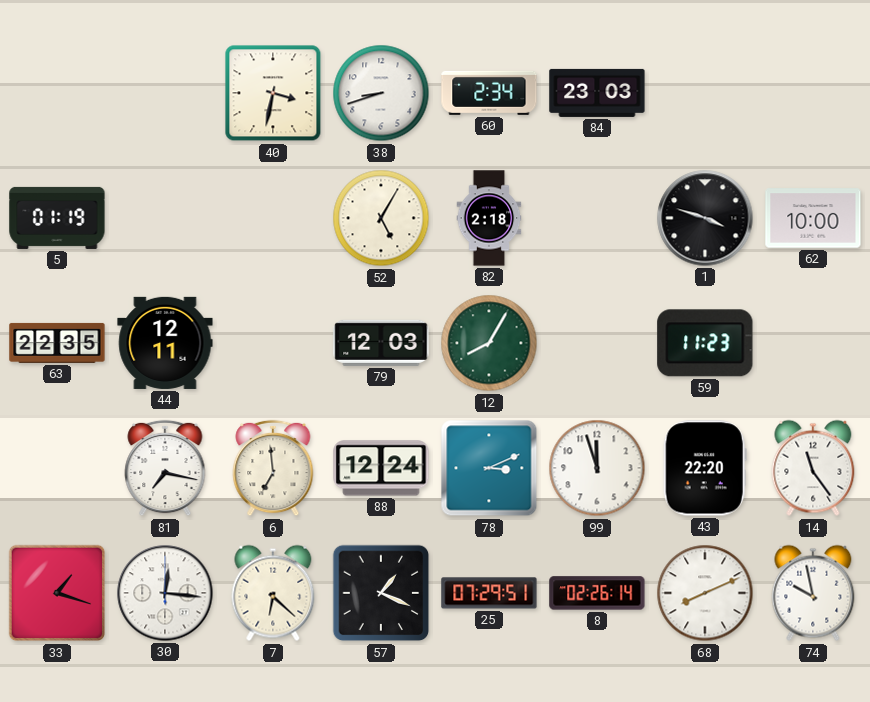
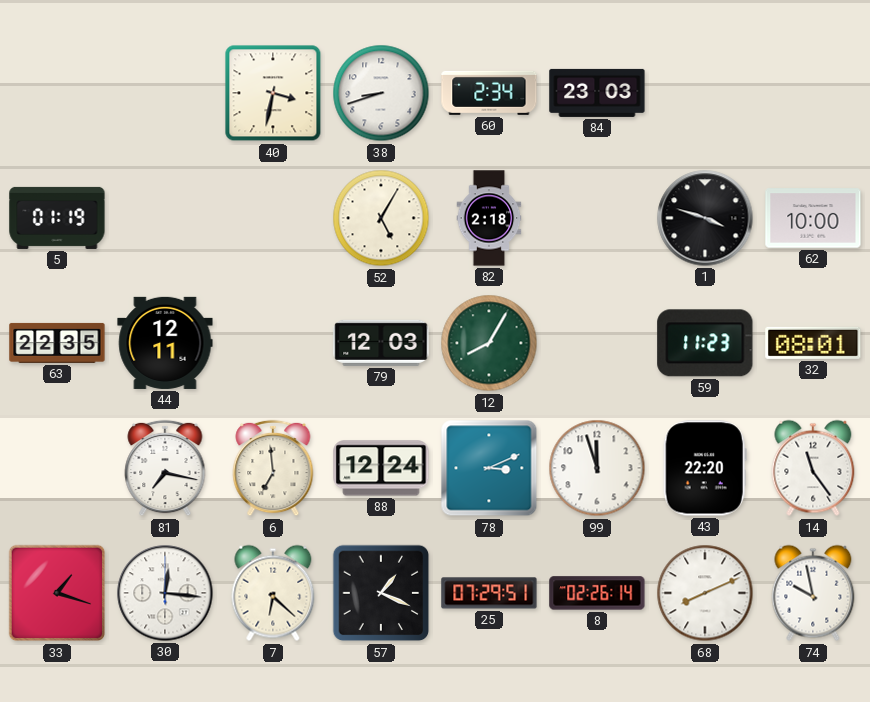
32: none -> 08:01
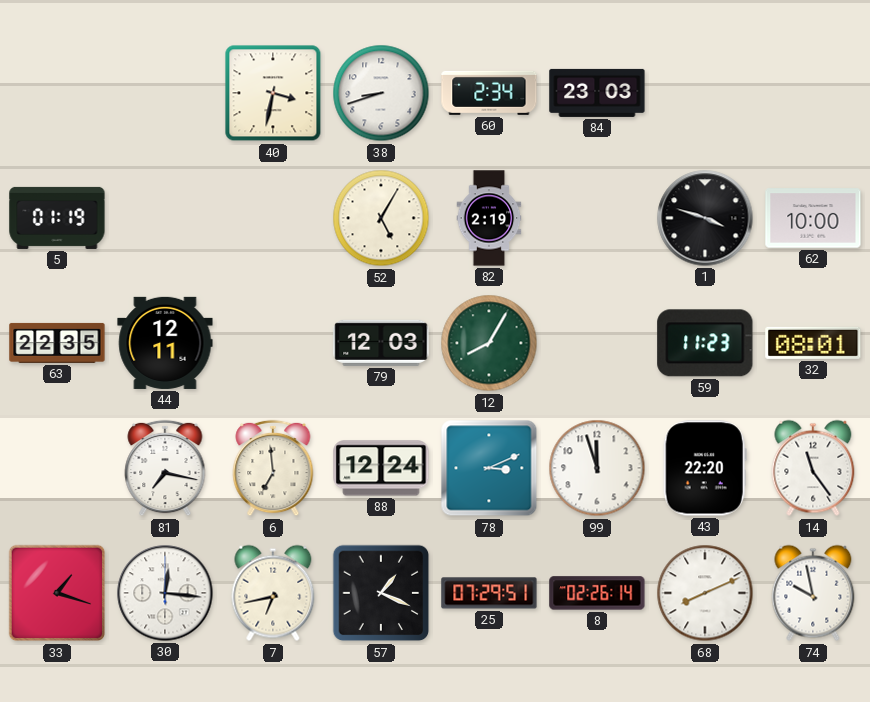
82: 2:18 -> 2:19
7: 6:22 -> 6:43
